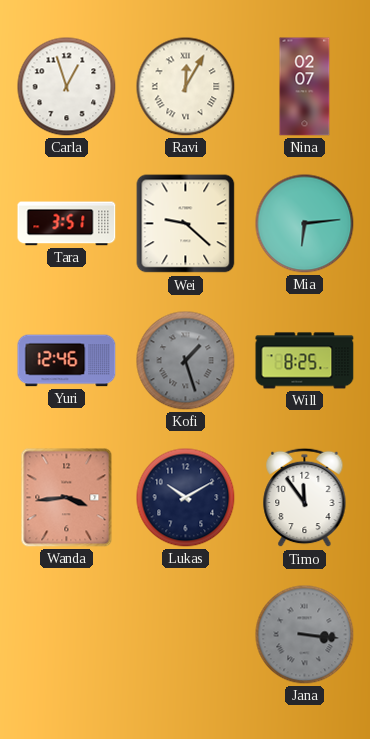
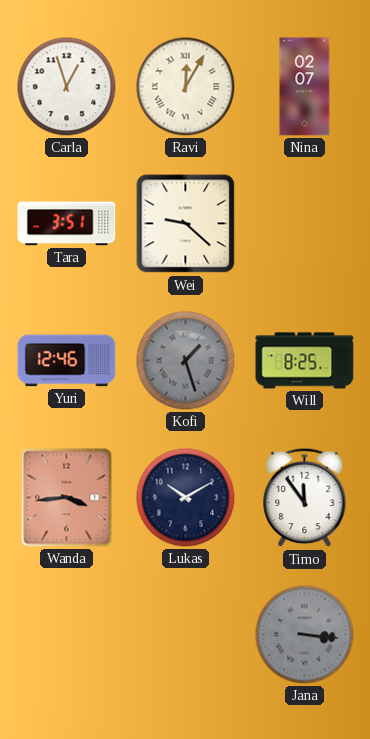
Mia: 6:14 -> none
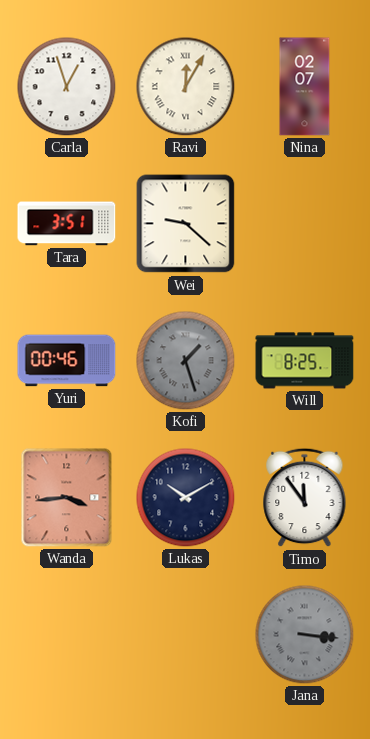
Yuri: 12:46 -> 00:46
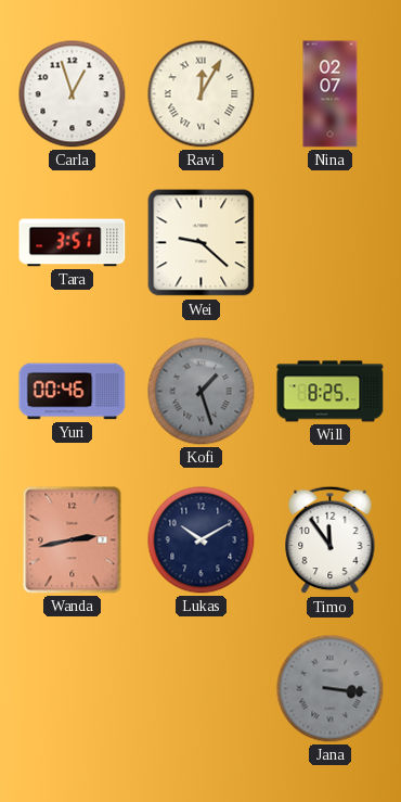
Wanda: 3:44 -> 2:43
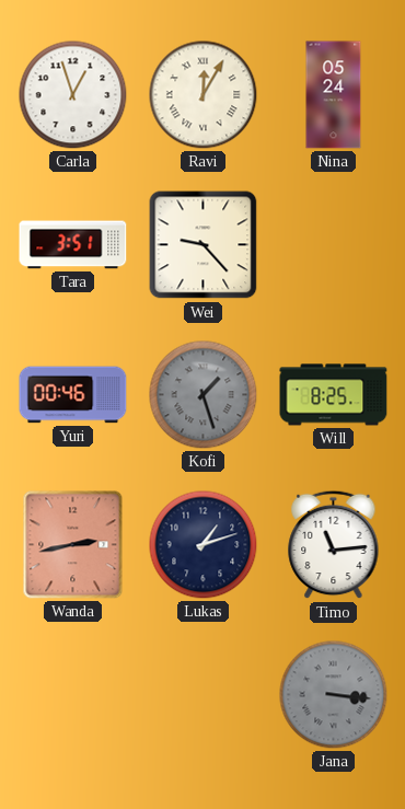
Nina: 02:07 -> 05:24
Wei: 9:22 -> 9:23
Lukas: 10:10 -> 1:12
Timo: 11:54 -> 11:14
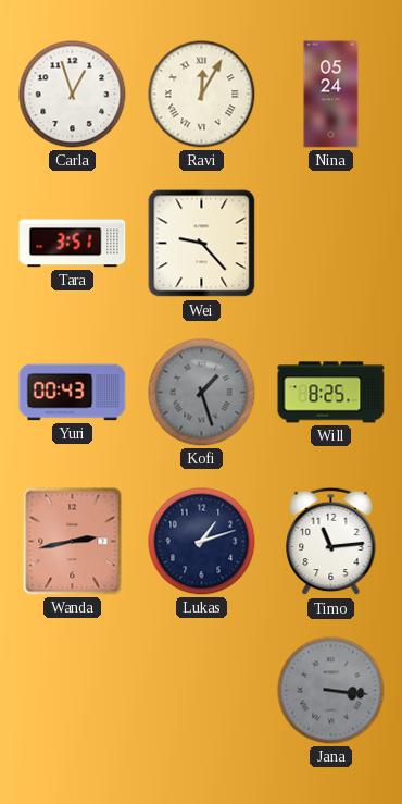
Yuri: 00:46 -> 00:43
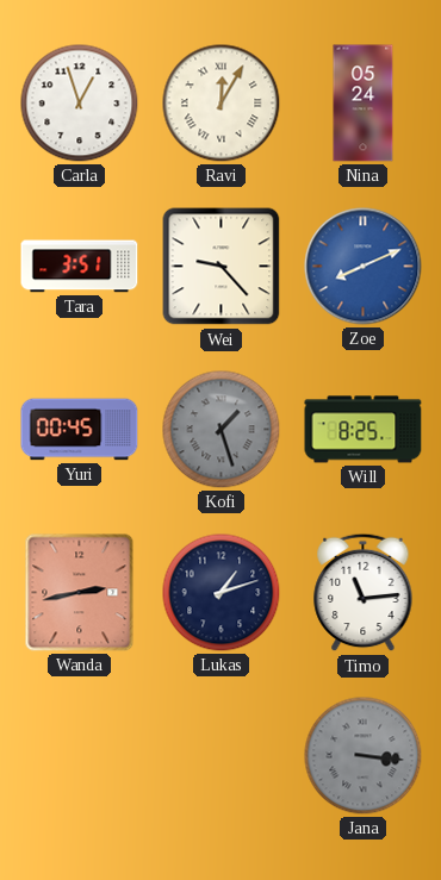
Zoe: none -> 8:11
Yuri: 00:43 -> 00:45
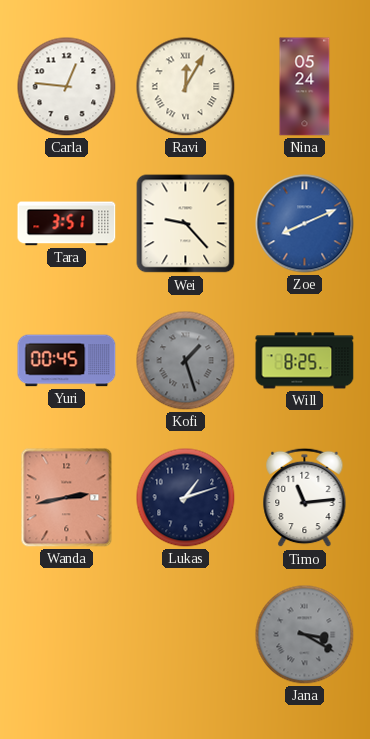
Carla: 12:57 -> 12:46
Jana: 3:16 -> 3:20
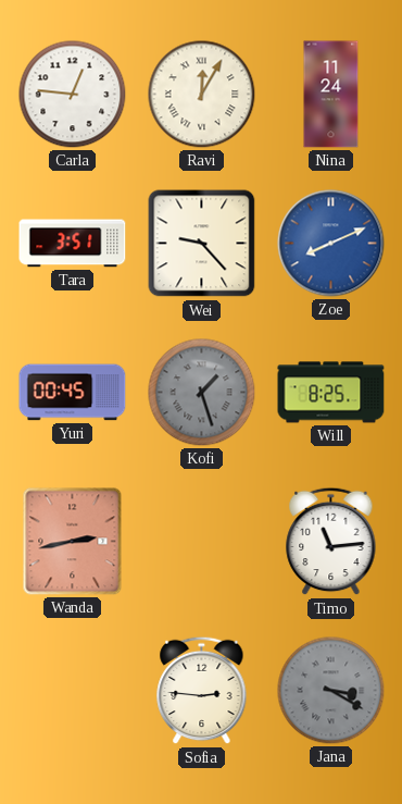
Nina: 05:24 -> 11:24
Lukas: 1:12 -> none
Sofia: none -> 2:46
